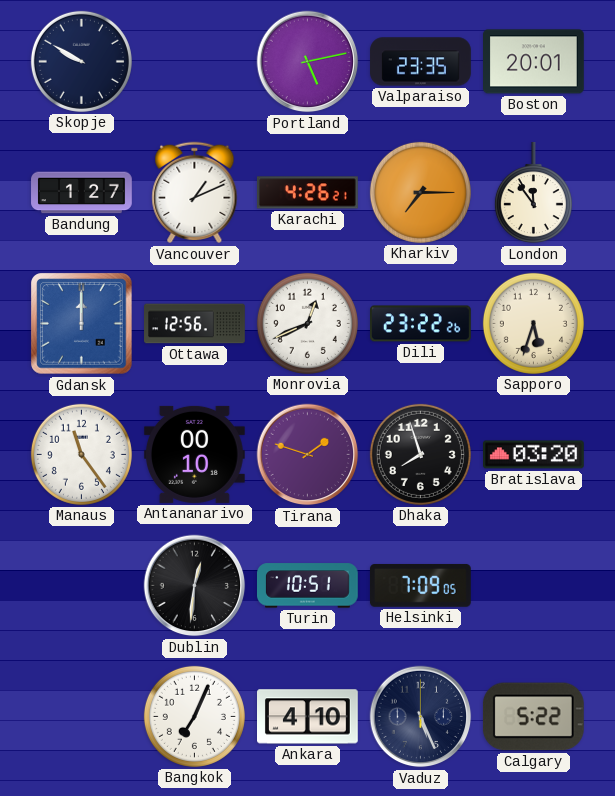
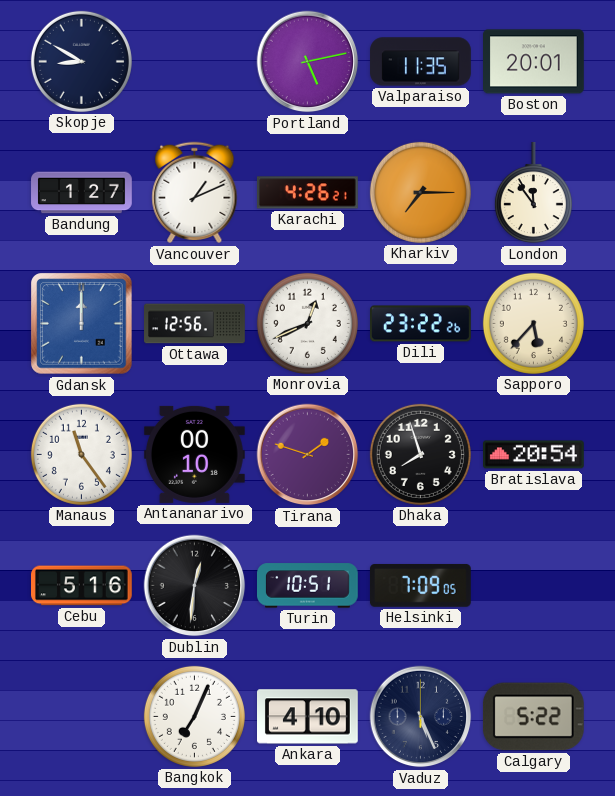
Skopje: 9:50 -> 8:50
Valparaiso: 23:35 -> 11:35
Sapporo: 5:33 -> 5:37
Bratislava: 03:20 -> 20:54
Cebu: none -> 5:16
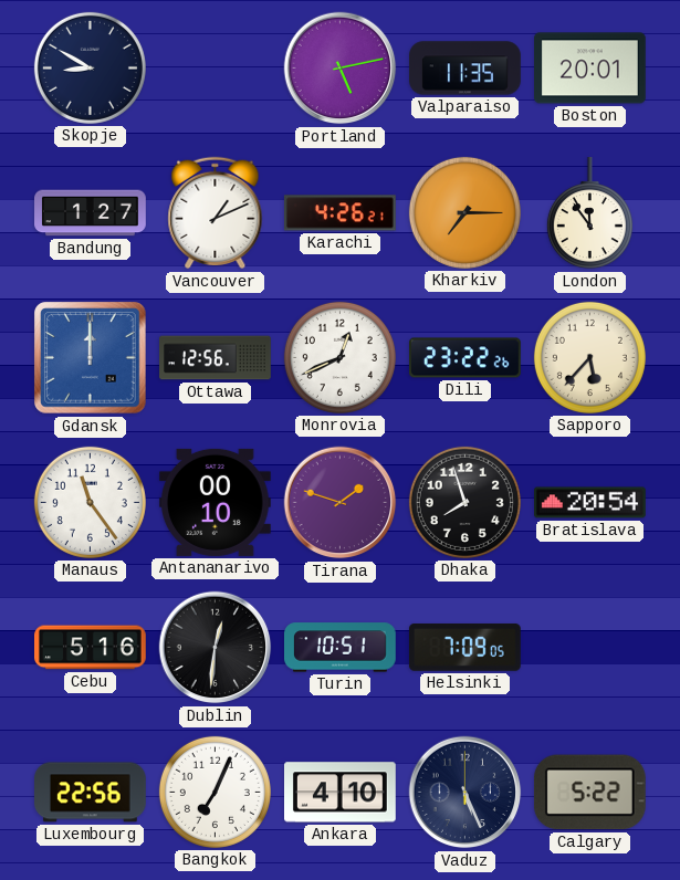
Luxembourg: none -> 22:56
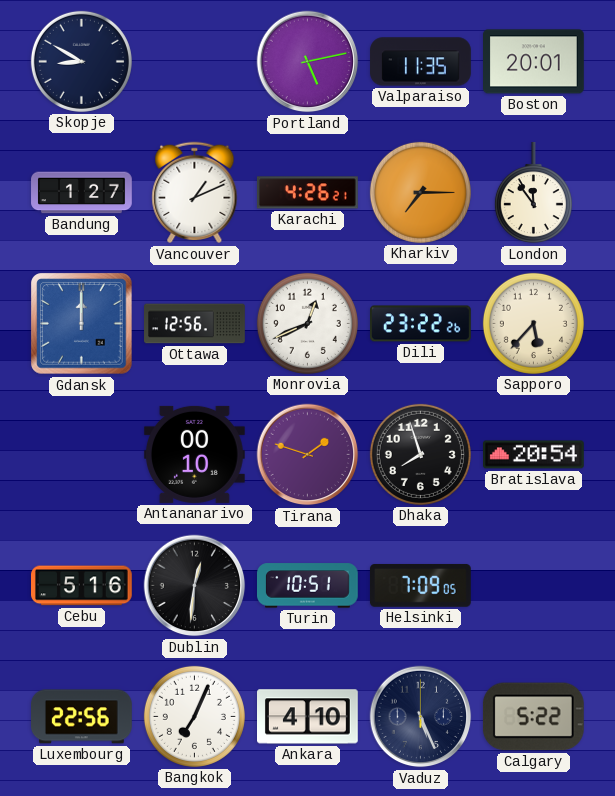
Manaus: 11:24 -> none
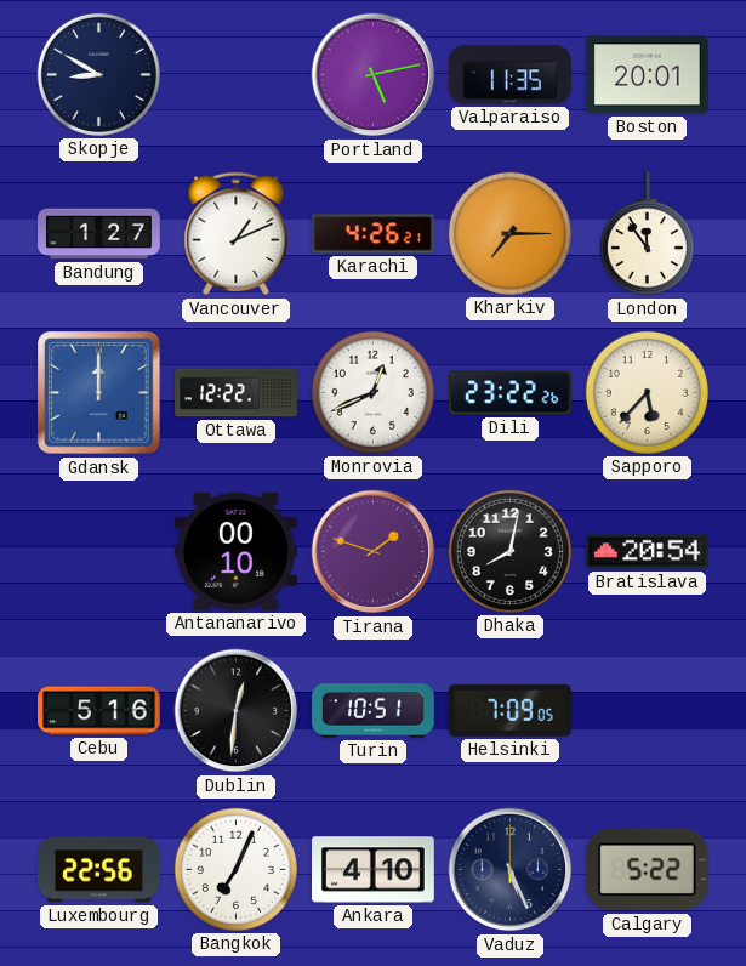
Ottawa: 12:56 -> 12:22
Dhaka: 7:57 -> 8:02
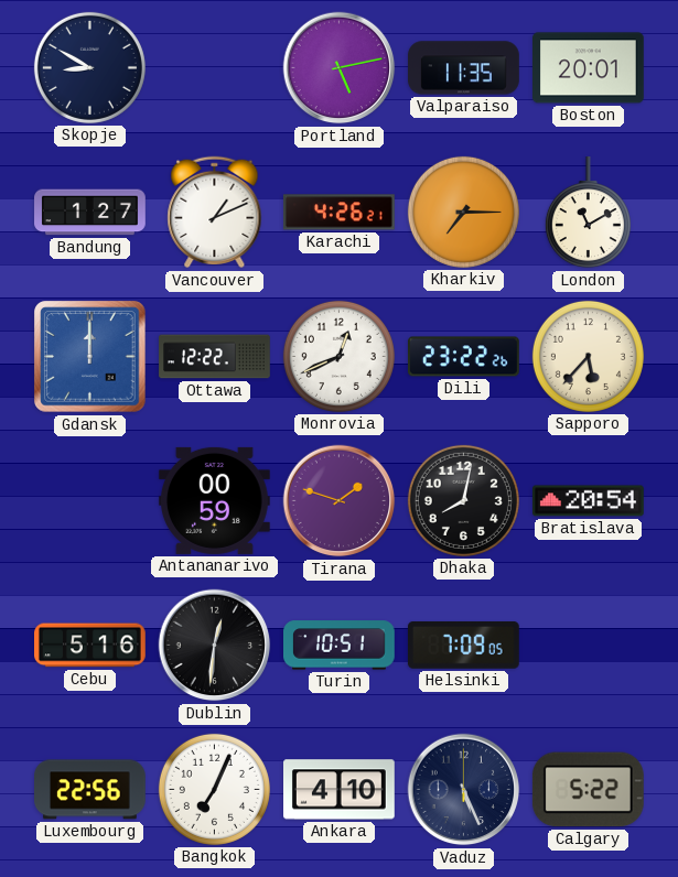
London: 11:54 -> 11:10
Antananarivo: 00:10 -> 00:59
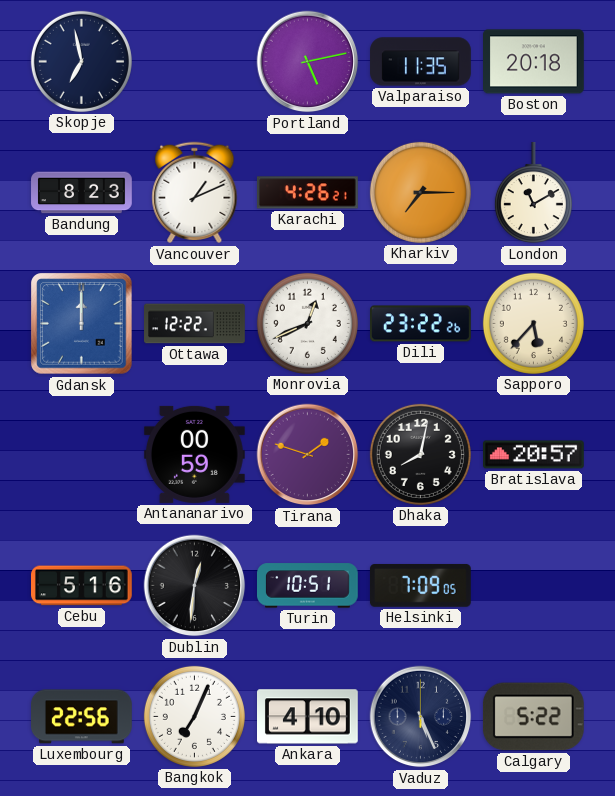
Skopje: 8:50 -> 6:58
Boston: 20:01 -> 20:18
Bandung: 1:27 -> 8:23
Bratislava: 20:54 -> 20:57
